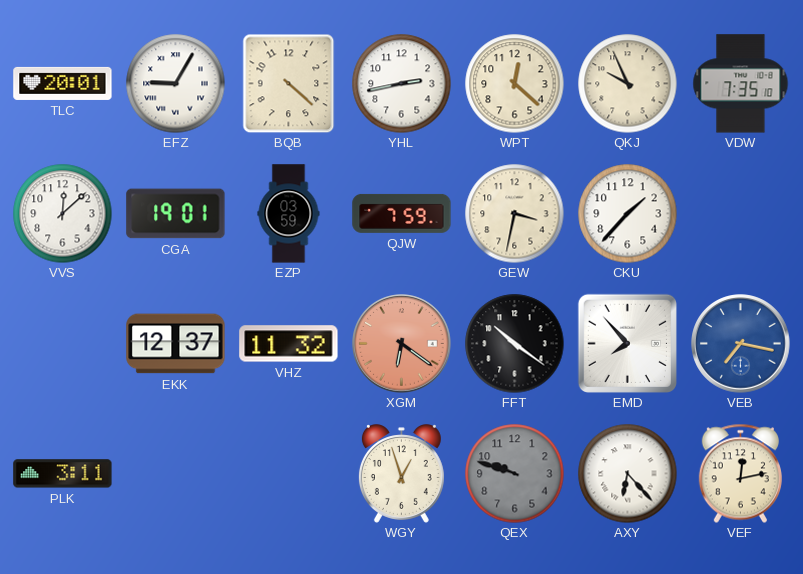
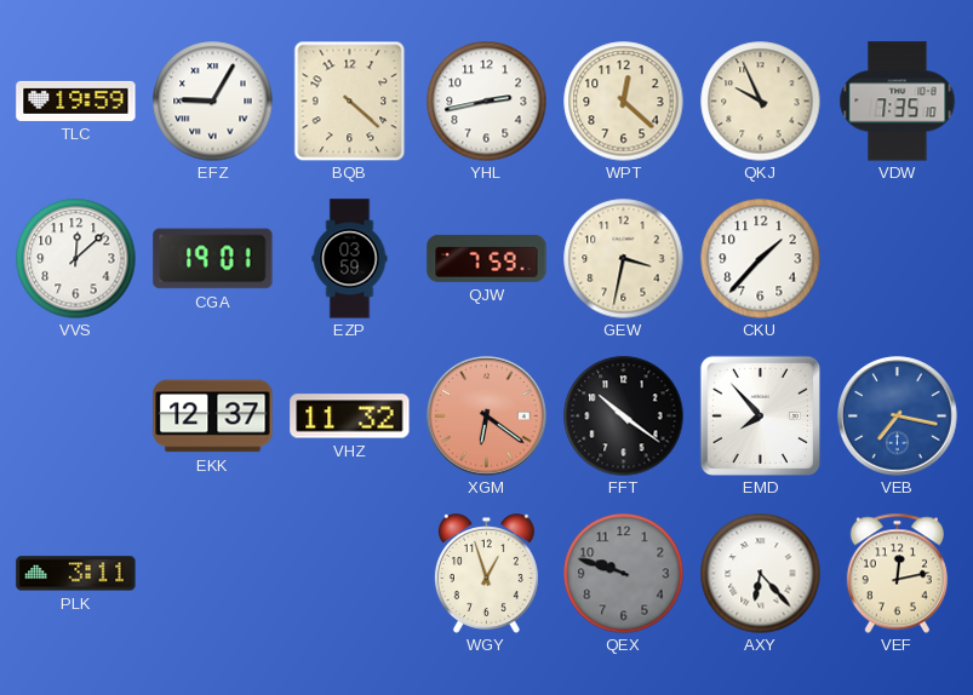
TLC: 20:01 -> 19:59
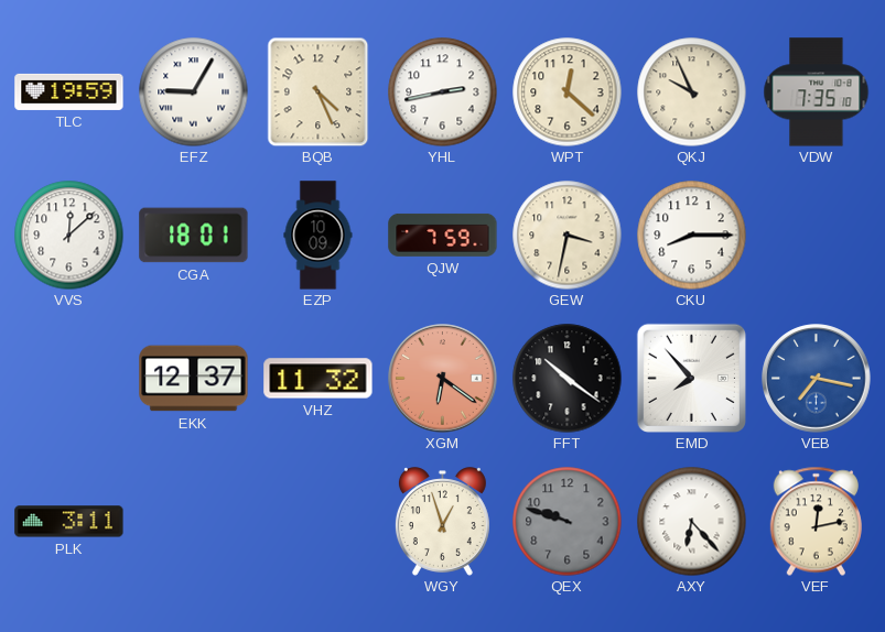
BQB: 4:22 -> 4:26
CGA: 19:01 -> 18:01
EZP: 03:59 -> 10:09
CKU: 1:37 -> 8:15
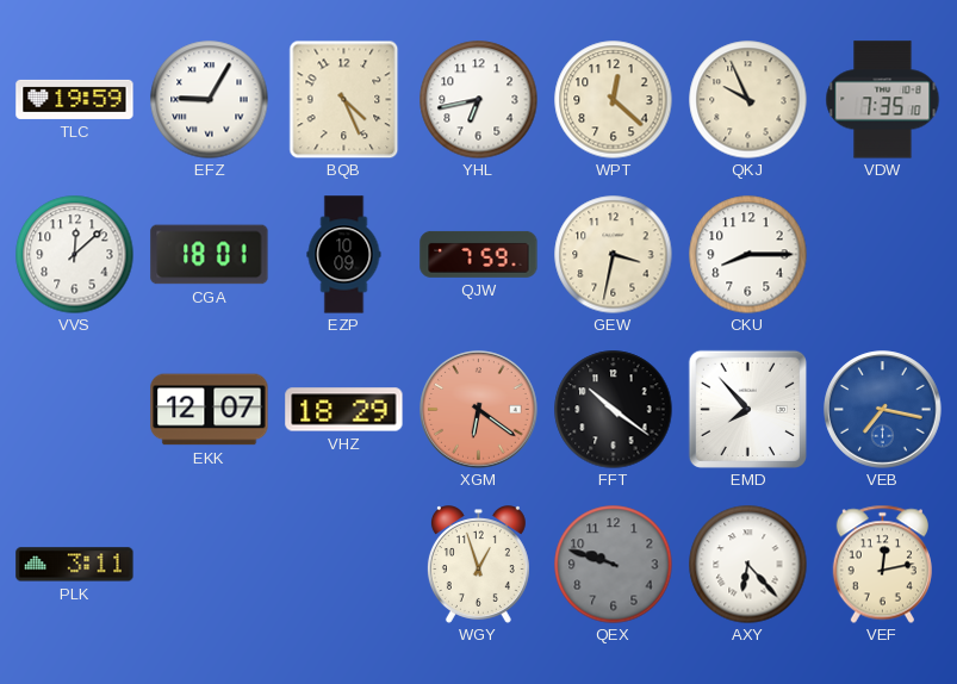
YHL: 2:43 -> 6:43
EKK: 12:37 -> 12:07
VHZ: 11:32 -> 18:29
